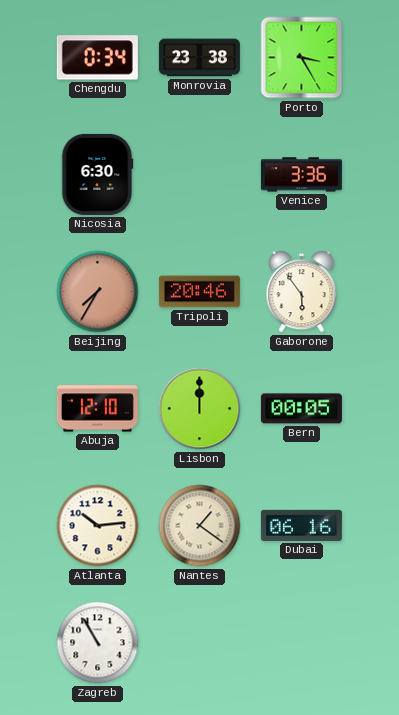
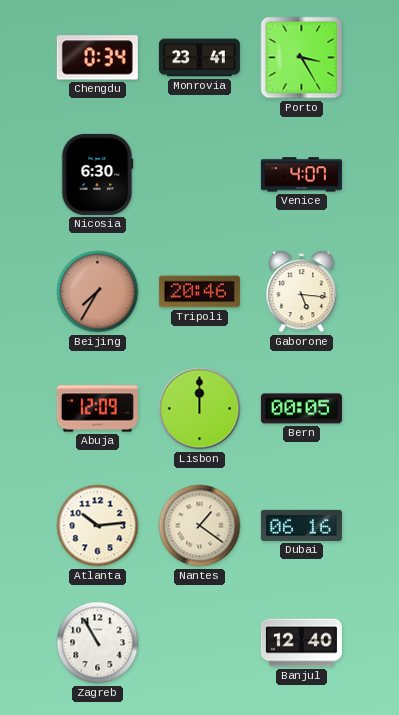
Monrovia: 23:38 -> 23:41
Venice: 3:36 -> 4:07
Gaborone: 5:54 -> 5:16
Abuja: 12:10 -> 12:09
Banjul: none -> 12:40
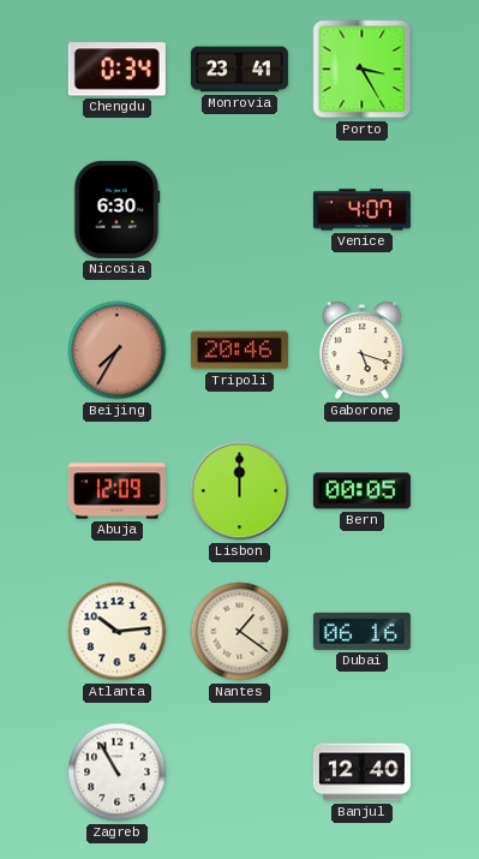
Gaborone: 5:16 -> 5:18
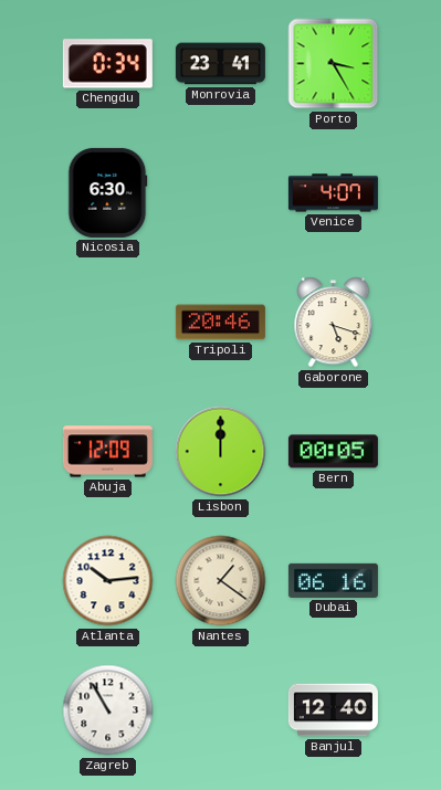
Beijing: 7:35 -> none
